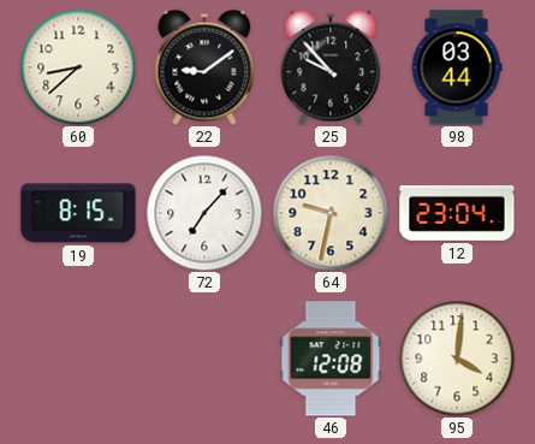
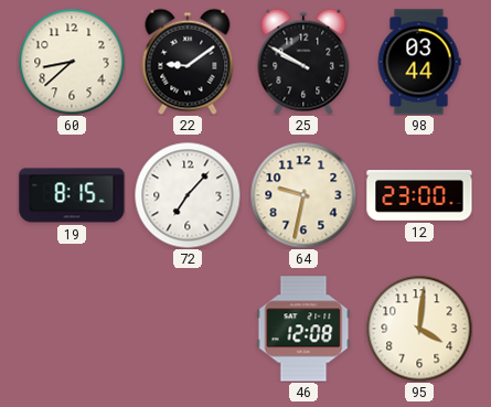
25: 9:53 -> 9:50
12: 23:04 -> 23:00
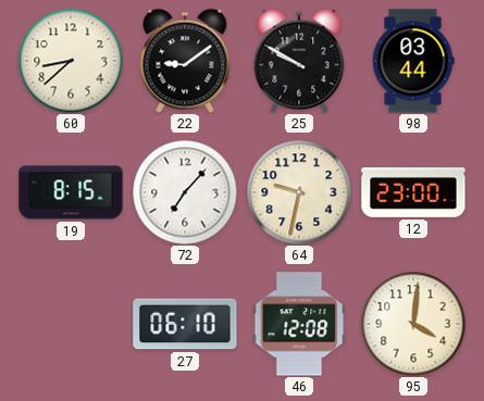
27: none -> 06:10
